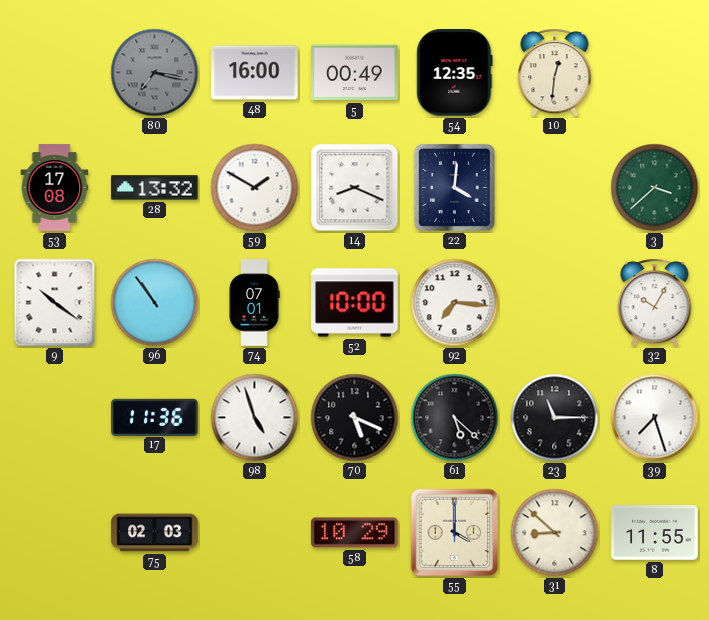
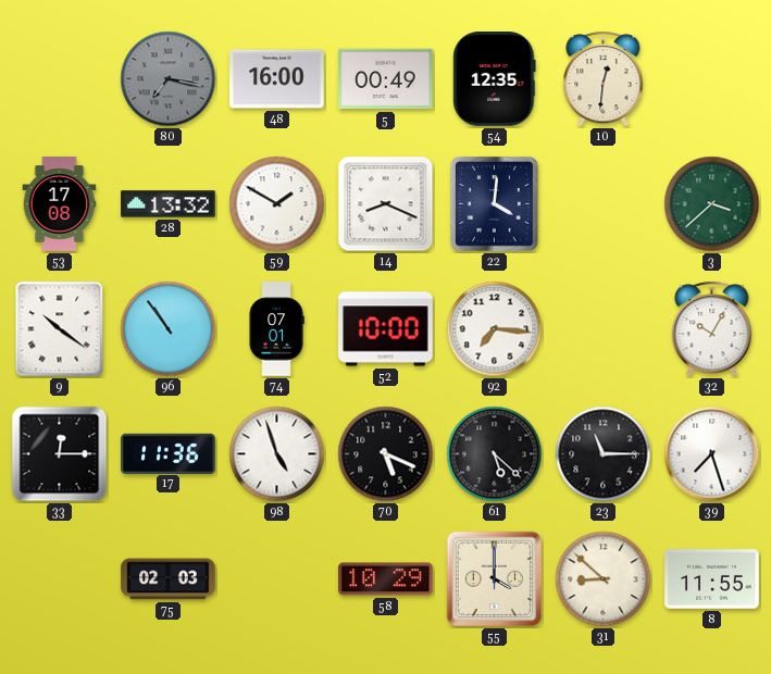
33: none -> 12:15
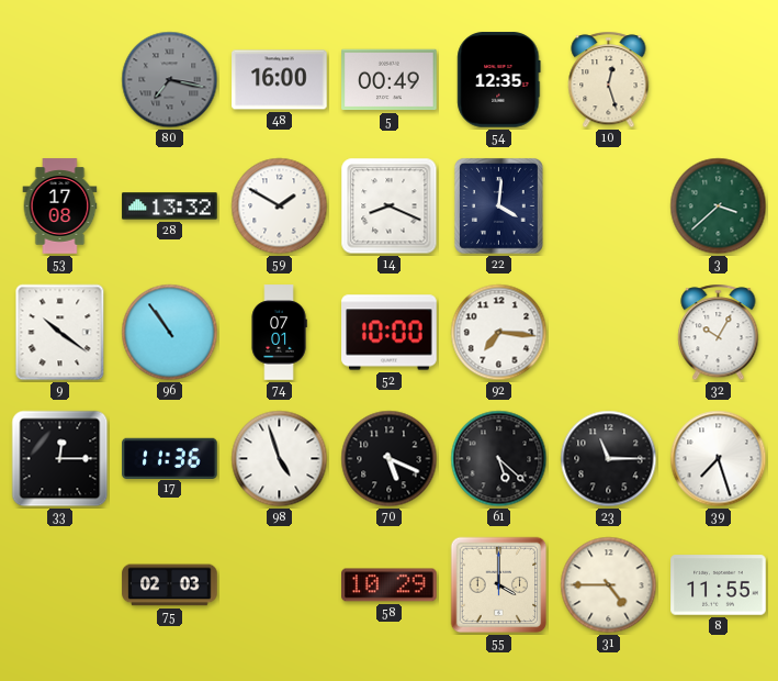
10: 12:31 -> 12:27
31: 8:52 -> 4:45
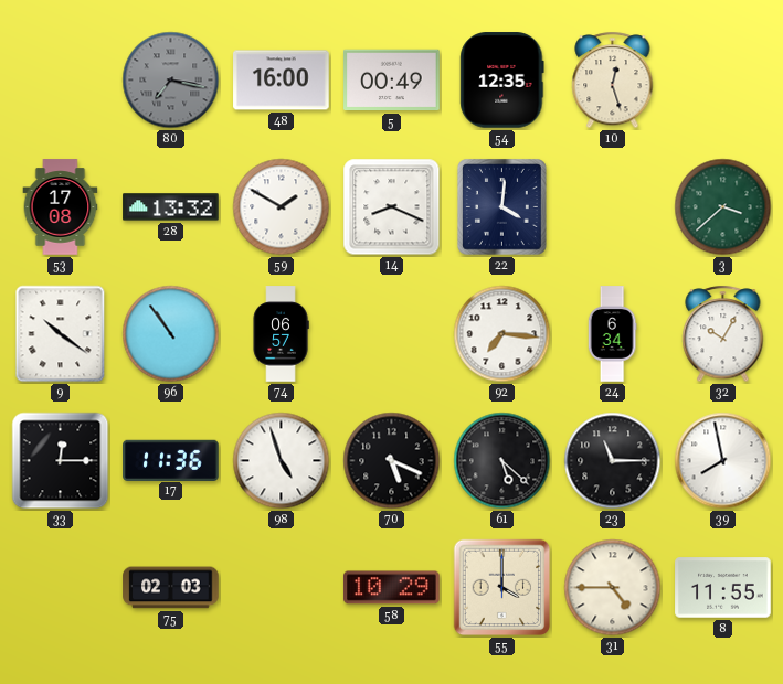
74: 07:01 -> 06:57
52: 10:00 -> none
24: none -> 6:34
39: 7:27 -> 7:58
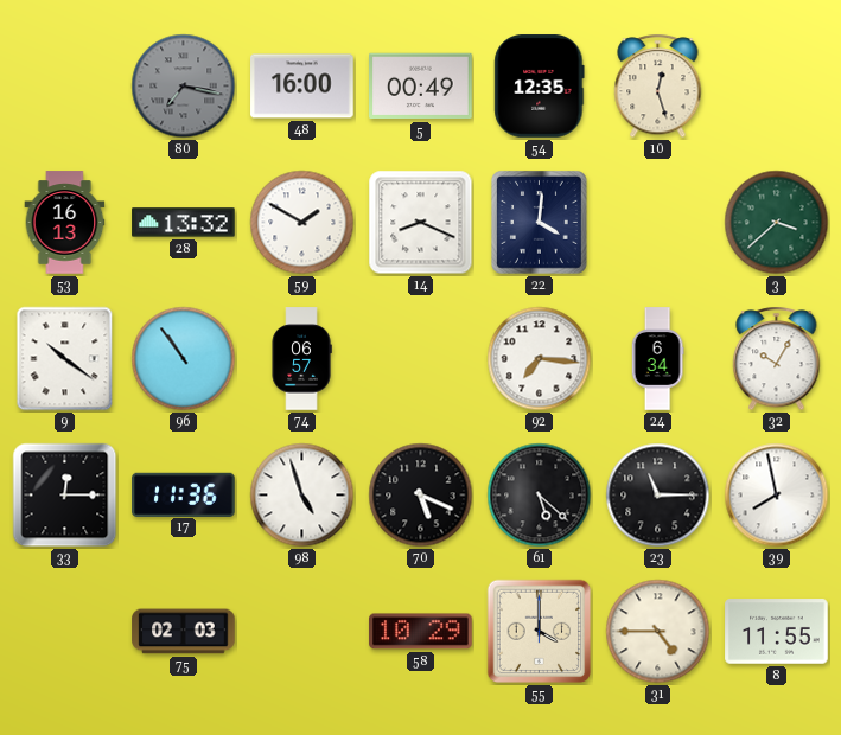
53: 17:08 -> 16:13
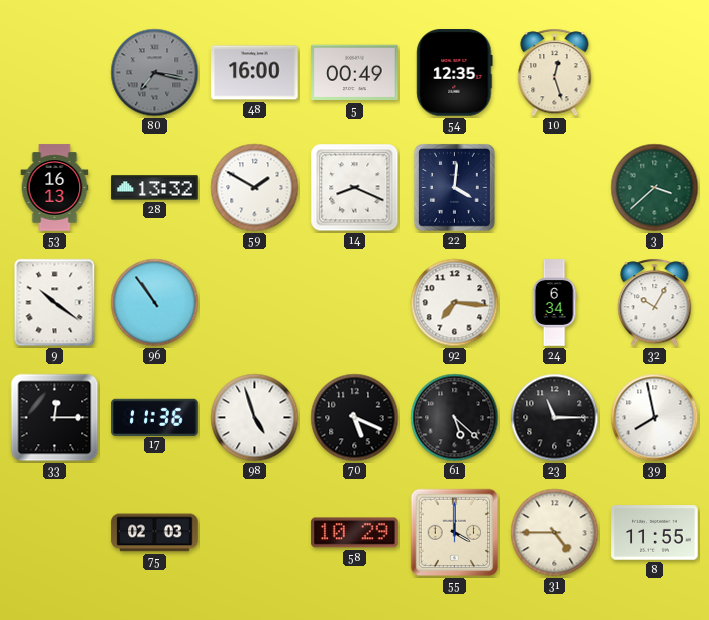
74: 06:57 -> none
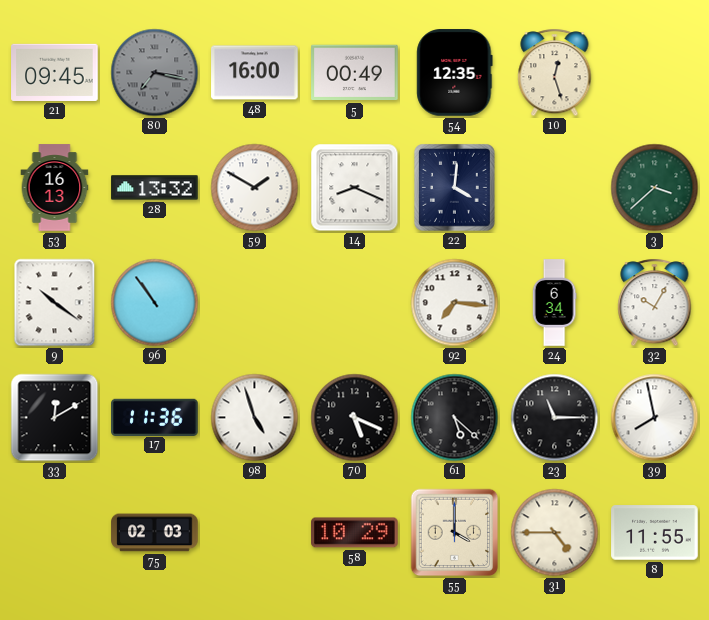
21: none -> 09:45
33: 12:15 -> 12:10
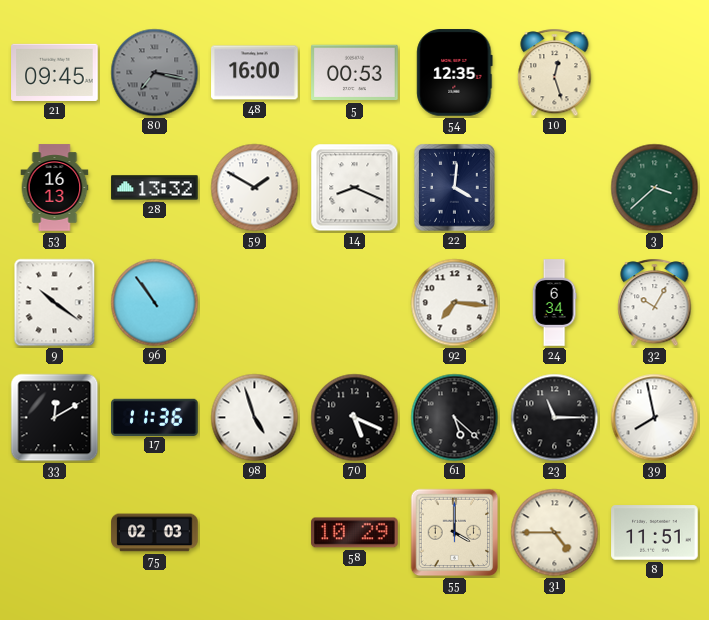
5: 00:49 -> 00:53
8: 11:55 -> 11:51
